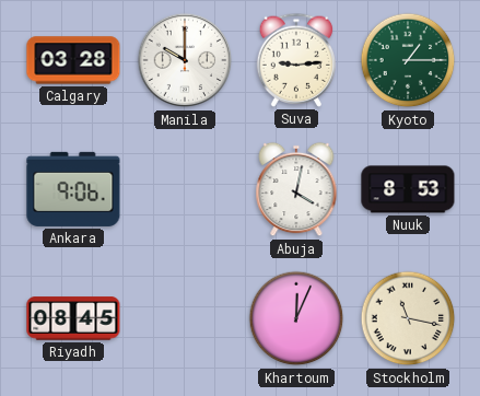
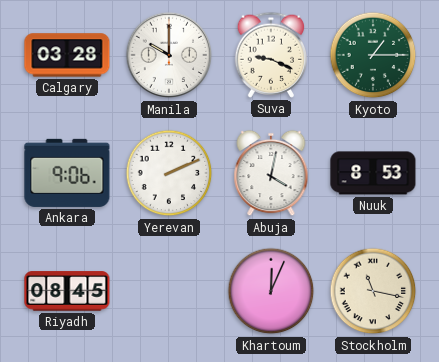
Suva: 9:14 -> 9:19
Yerevan: none -> 2:11
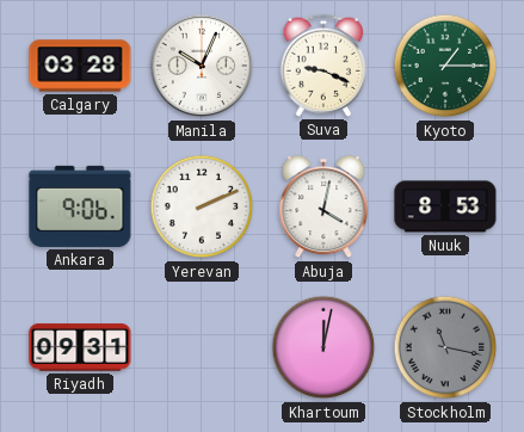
Manila: 10:00 -> 10:04
Riyadh: 08:45 -> 09:31
Khartoum: 12:04 -> 12:02
Stockholm dial: cream -> grey
